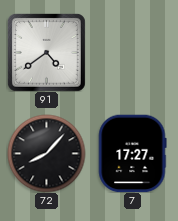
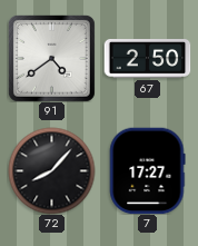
67: none -> 2:50
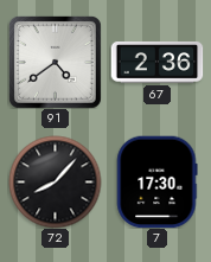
67: 2:50 -> 2:36
7: 17:27 -> 17:30
